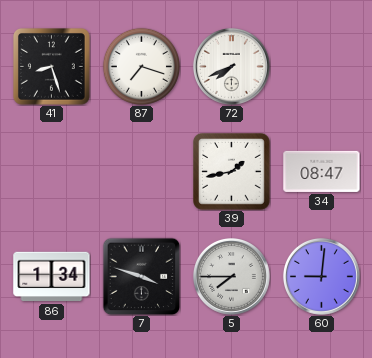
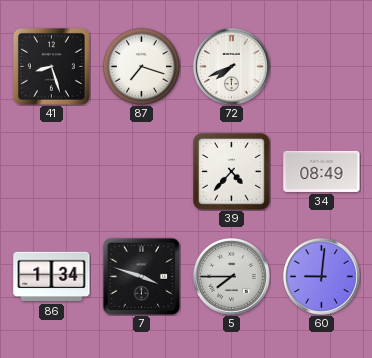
39: 1:43 -> 4:37
34: 08:47 -> 08:49
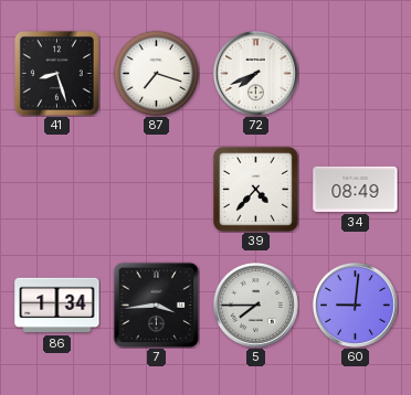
7: 3:48 -> 3:44
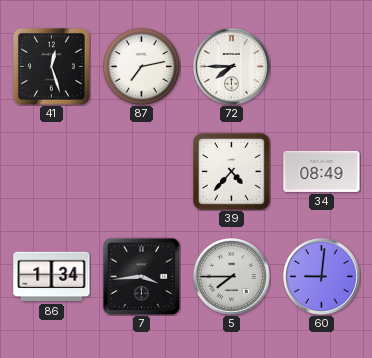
41: 8:27 -> 12:27
87: 7:18 -> 7:13
72: 7:41 -> 7:45
